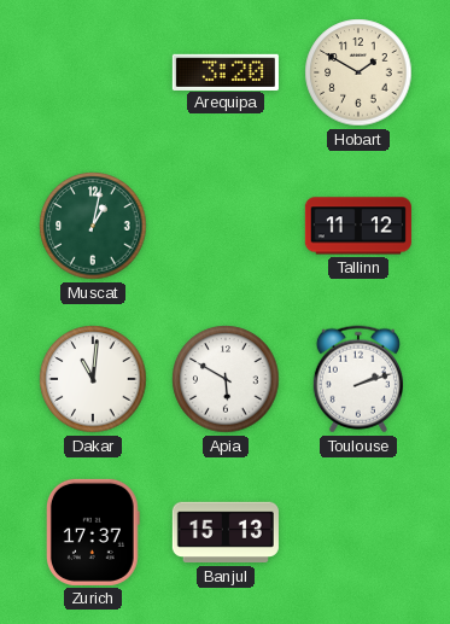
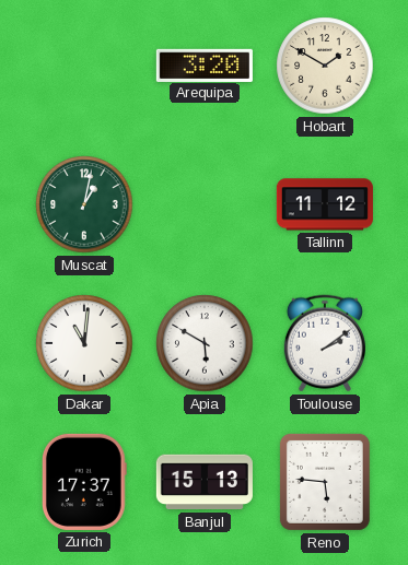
Toulouse: 2:12 -> 2:09
Reno: none -> 5:46
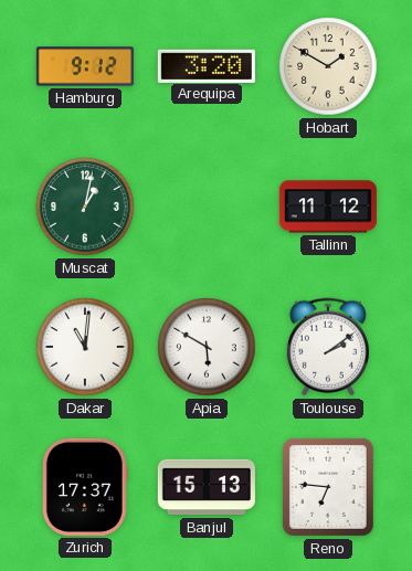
Hamburg: none -> 9:12
Reno: 5:46 -> 6:46
